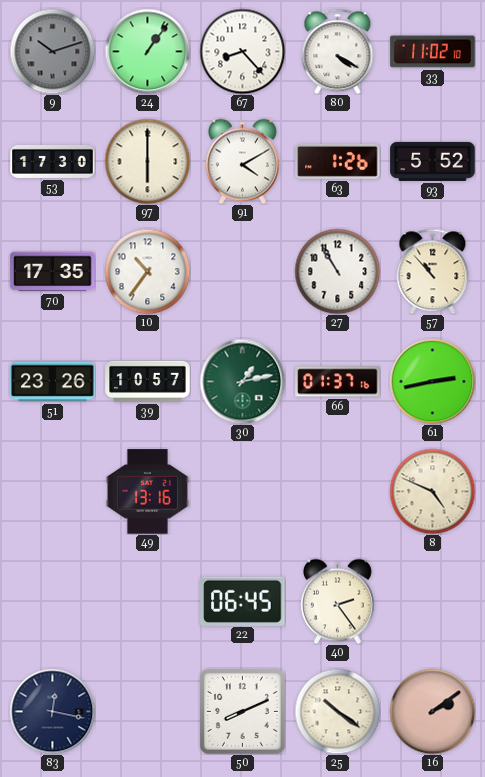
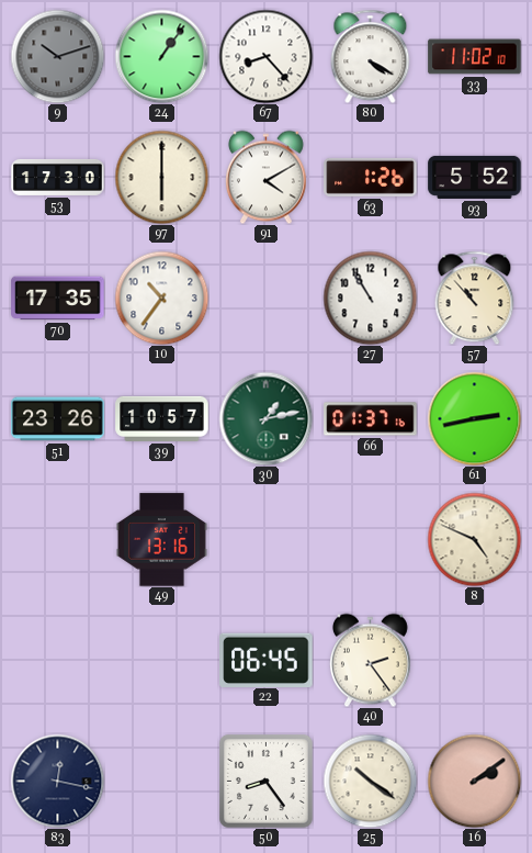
50: 8:11 -> 8:24
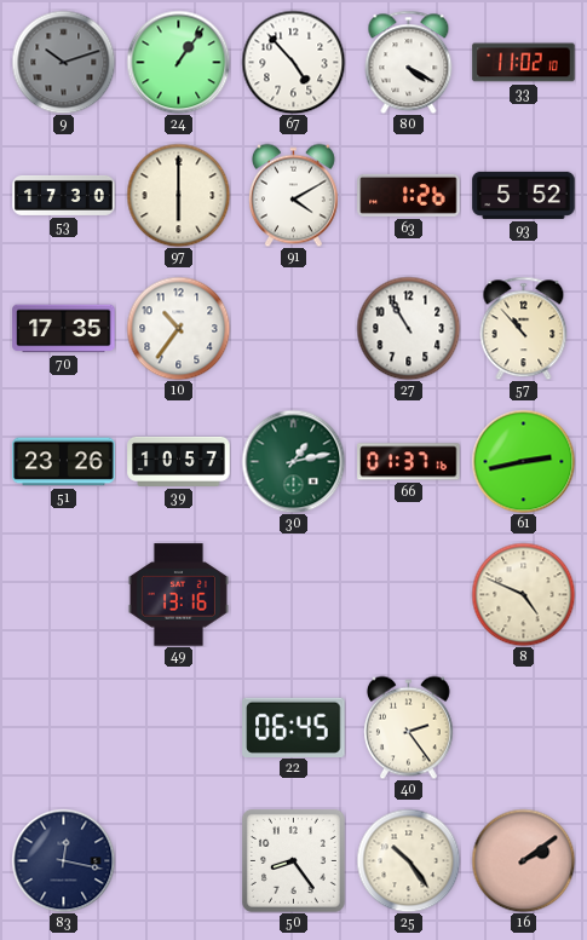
67: 8:23 -> 4:53
25: 10:21 -> 10:24
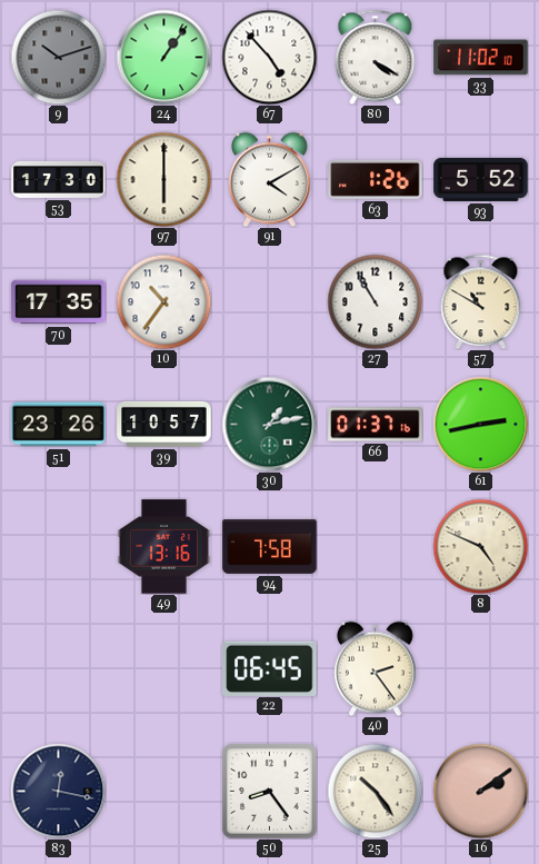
57: 10:53 -> 10:50
94: none -> 7:58
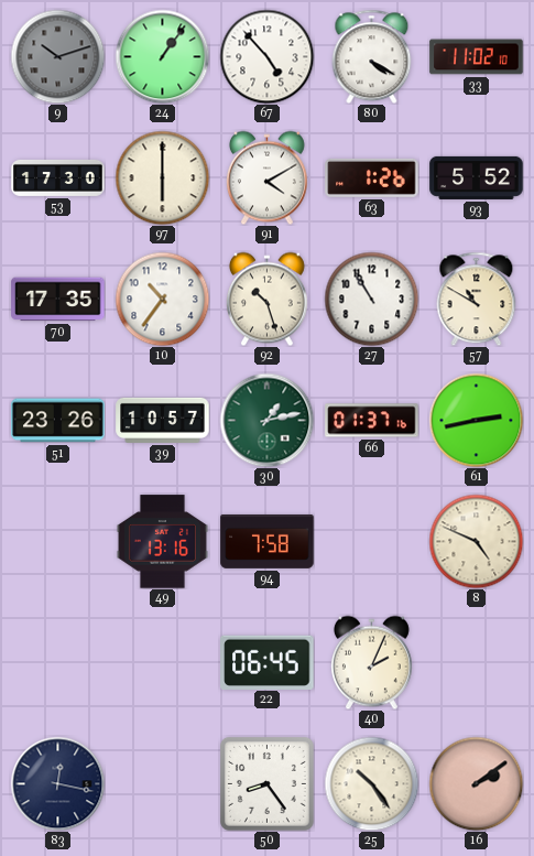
92: none -> 10:27
40: 2:24 -> 2:04
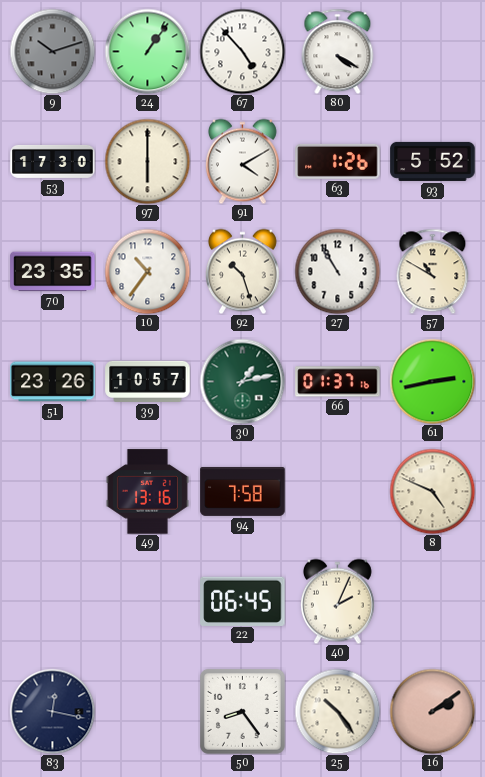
33: 11:02 -> none
70: 17:35 -> 23:35
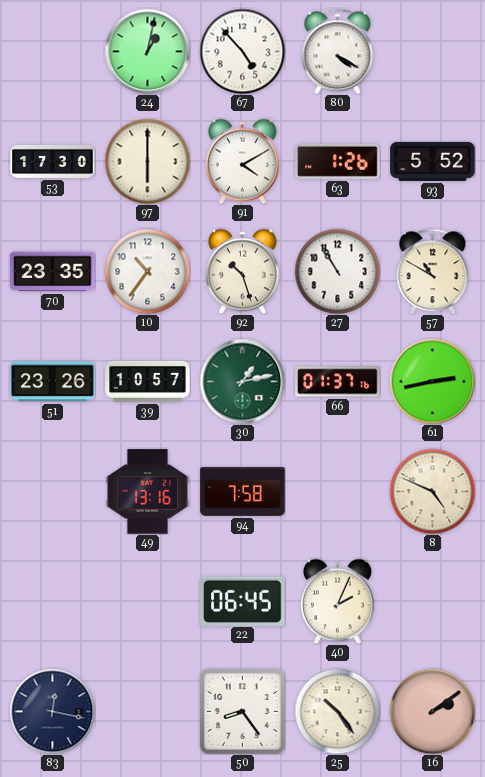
9: 10:12 -> none
24: 1:06 -> 1:02
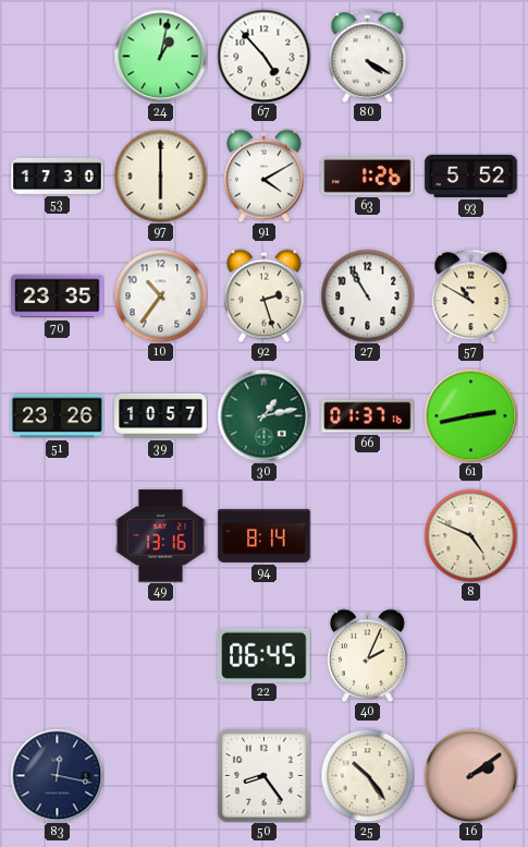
92: 10:27 -> 2:27
94: 7:58 -> 8:14
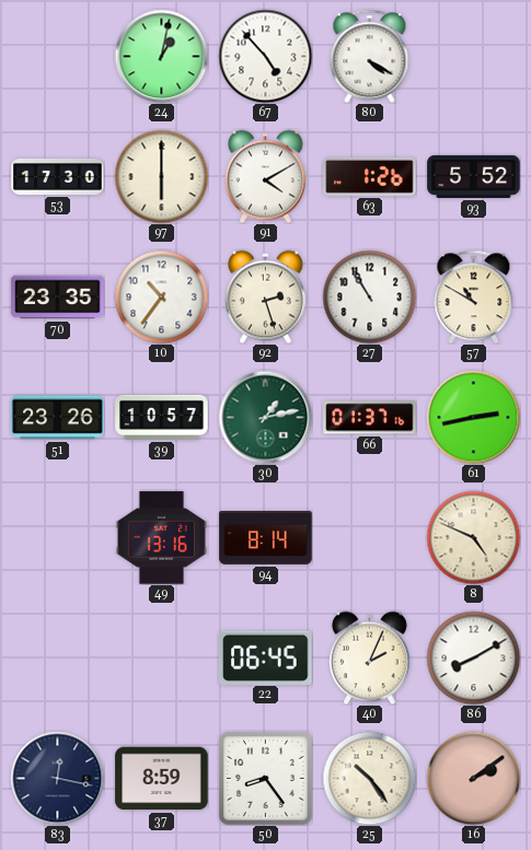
86: none -> 8:10
37: none -> 8:59
